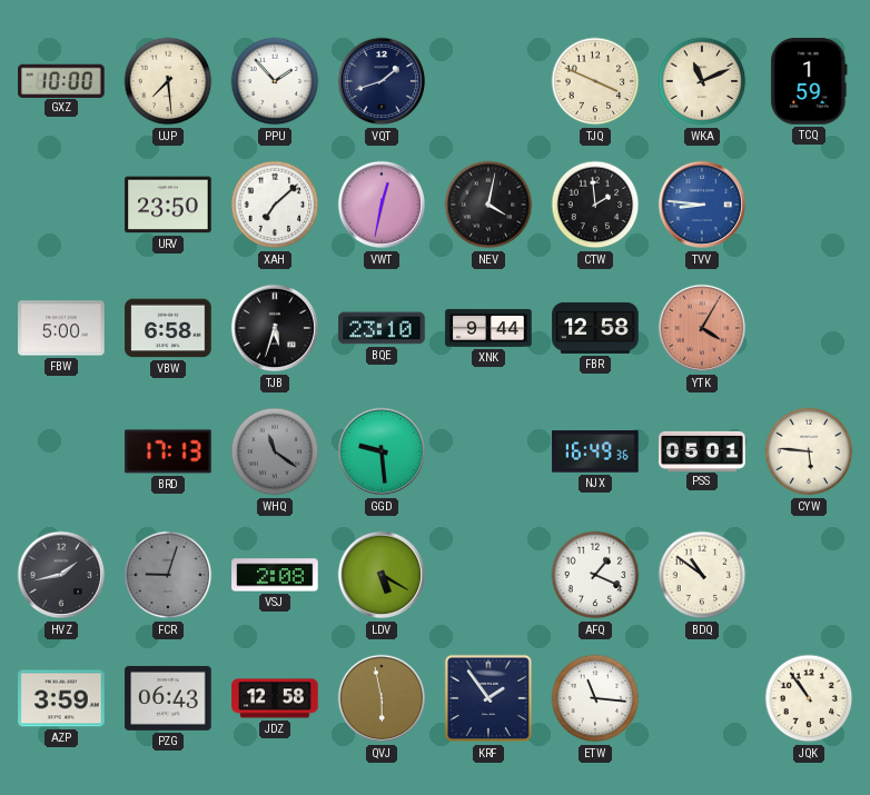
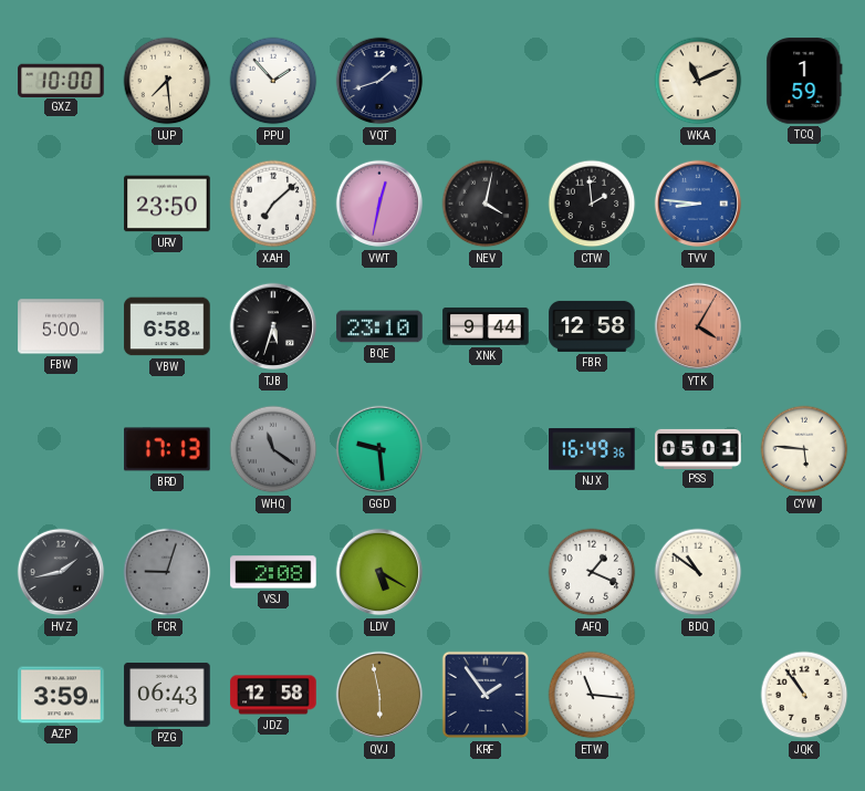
TJQ: 3:49 -> none
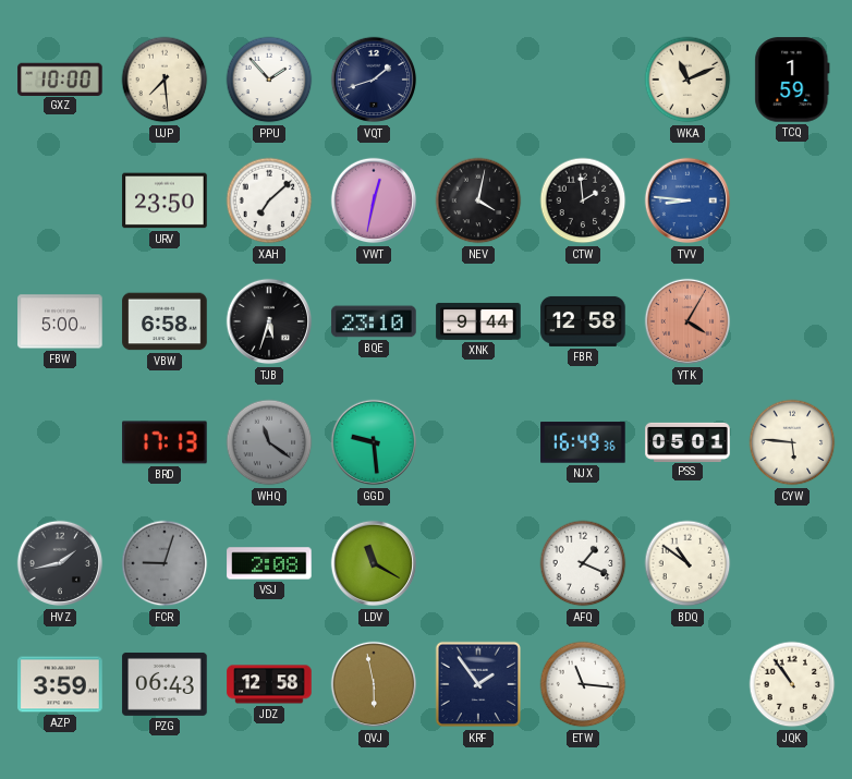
LDV: 5:20 -> 11:20
